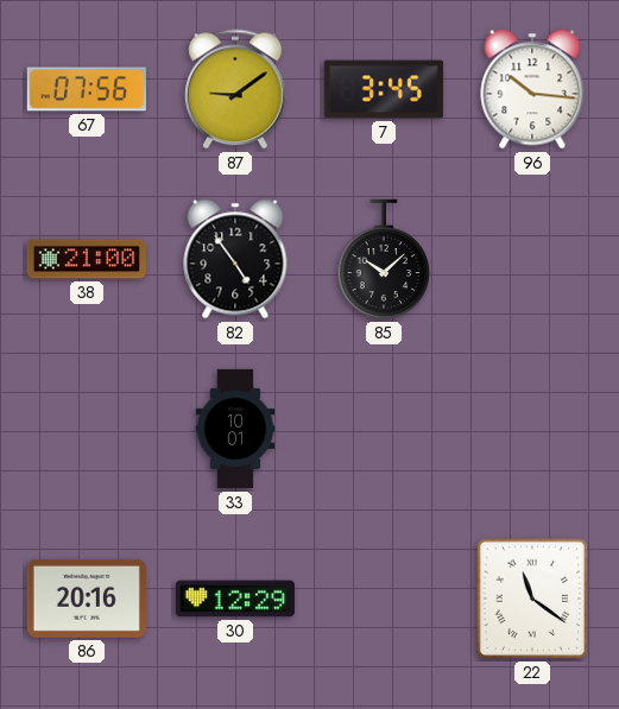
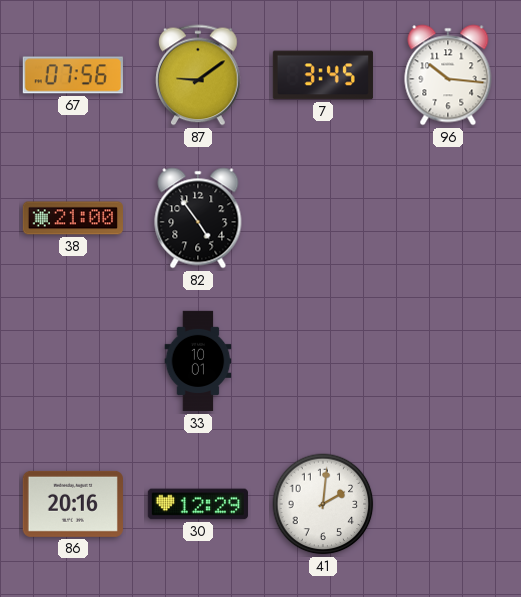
85: 10:08 -> none
41: none -> 2:01
22: 11:21 -> none
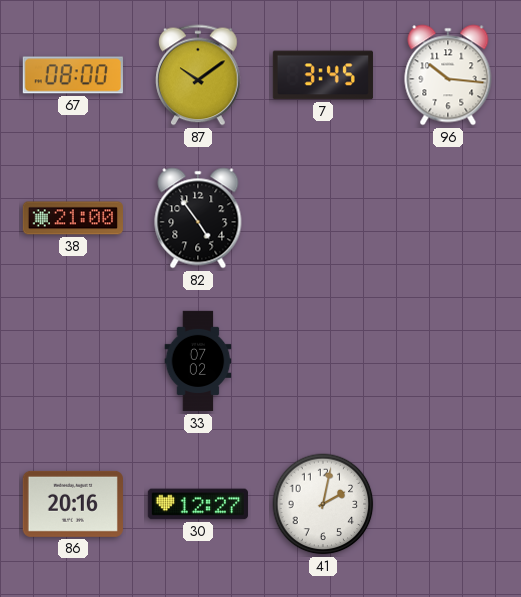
67: 07:56 -> 08:00
87: 9:09 -> 10:09
33: 10:01 -> 07:02
30: 12:29 -> 12:27
41: 2:01 -> 2:02
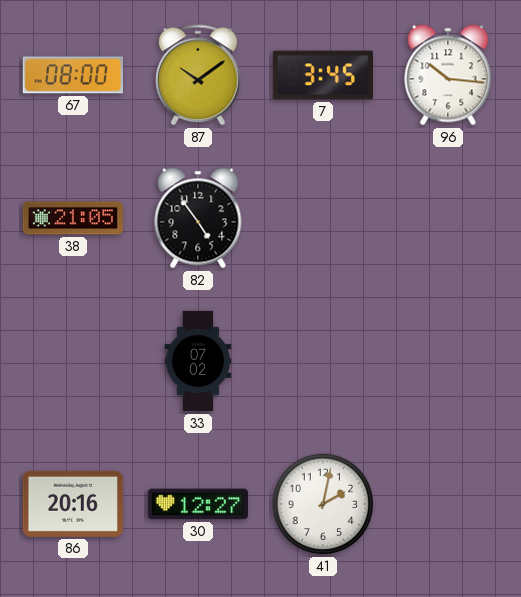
38: 21:00 -> 21:05
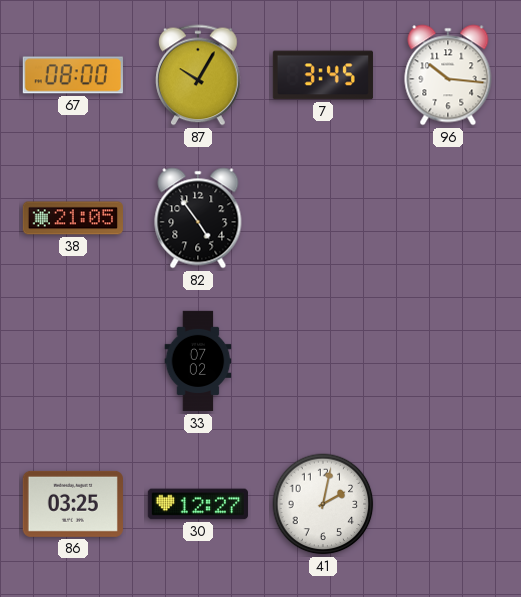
87: 10:09 -> 10:05
86: 20:16 -> 03:25
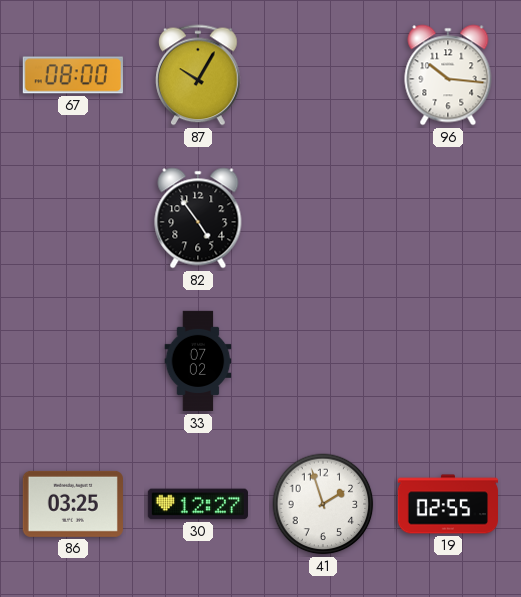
7: 3:45 -> none
38: 21:05 -> none
41: 2:02 -> 1:57
19: none -> 02:55
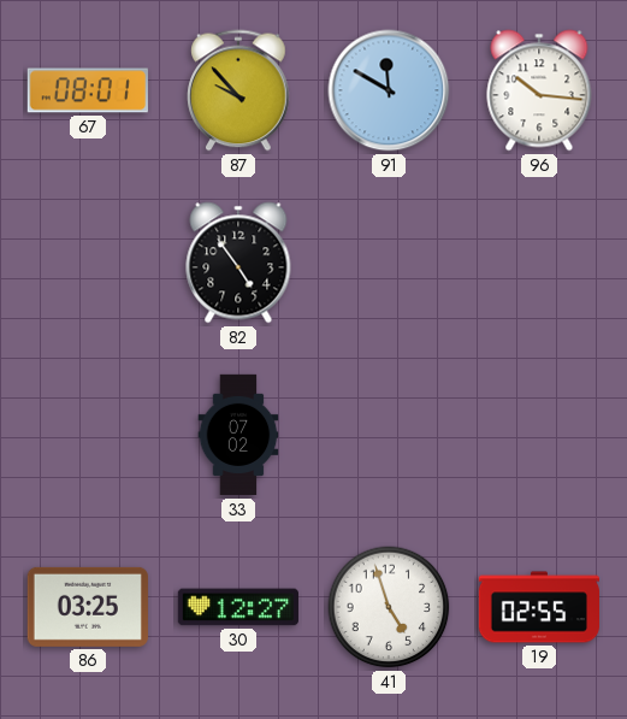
67: 08:00 -> 08:01
87: 10:05 -> 9:53
91: none -> 11:50
41: 1:57 -> 4:57
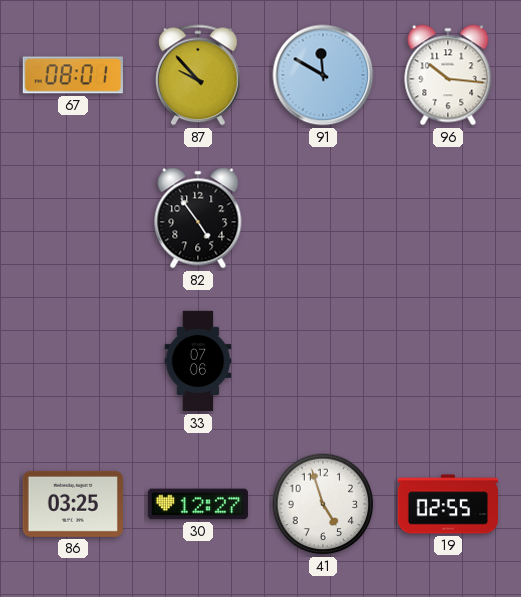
33: 07:02 -> 07:06
